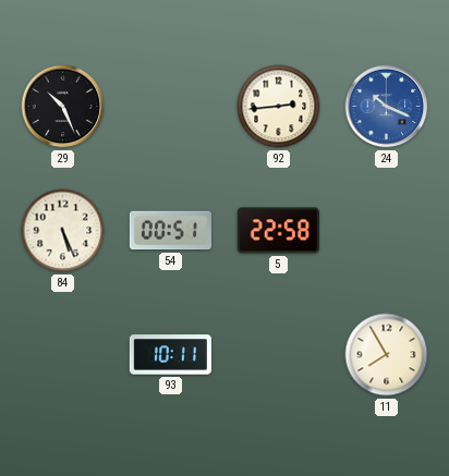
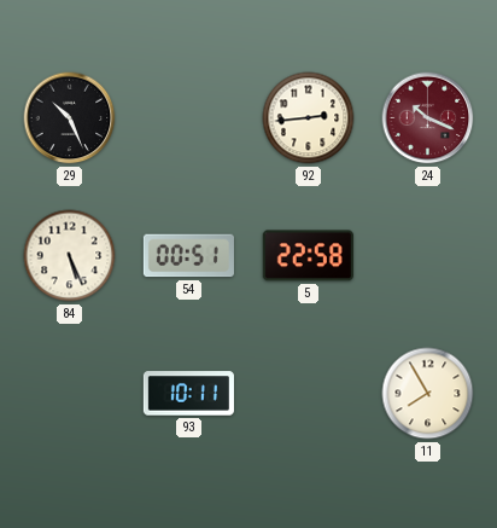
24 dial: blue -> burgundy
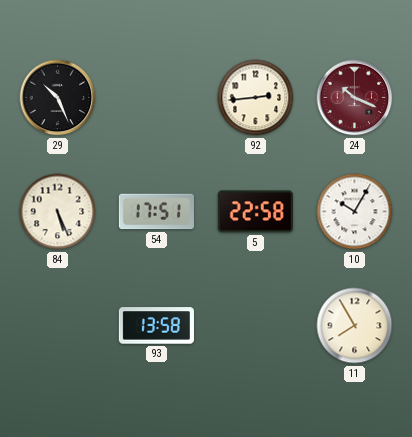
54: 00:51 -> 17:51
10: none -> 10:05
93: 10:11 -> 13:58
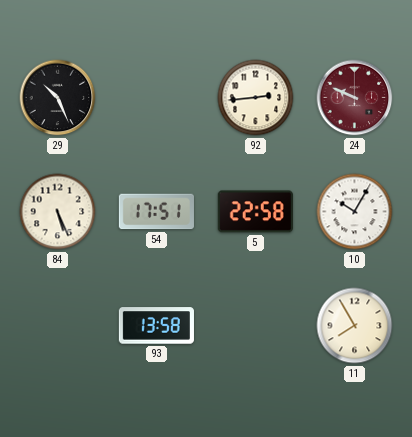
24: 10:19 -> 9:49
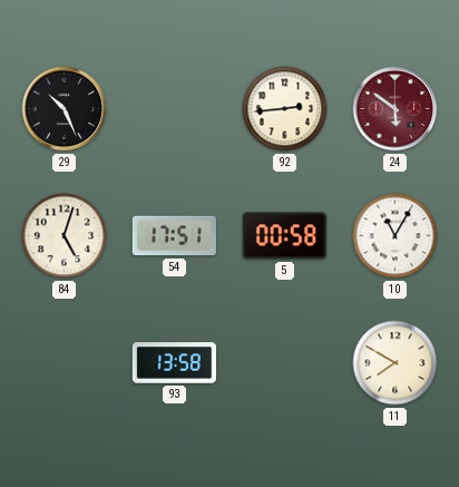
24: 9:49 -> 5:51
84: 5:26 -> 5:03
5: 22:58 -> 00:58
10: 10:05 -> 11:05
11: 7:55 -> 7:50
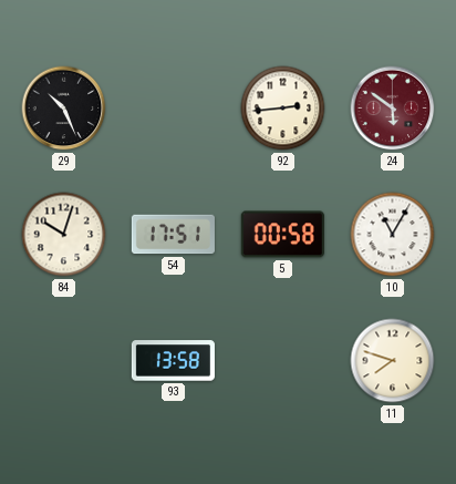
84: 5:03 -> 10:03
11: 7:50 -> 7:48
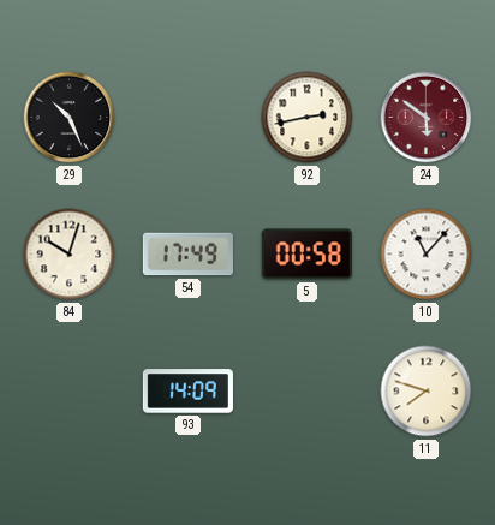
92: 2:44 -> 2:43
54: 17:51 -> 17:49
10: 11:05 -> 11:07
93: 13:58 -> 14:09
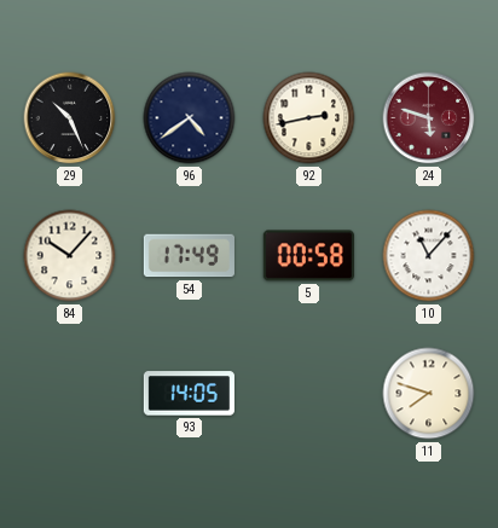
96: none -> 4:39
24: 5:51 -> 5:48
84: 10:03 -> 10:07
93: 14:09 -> 14:05
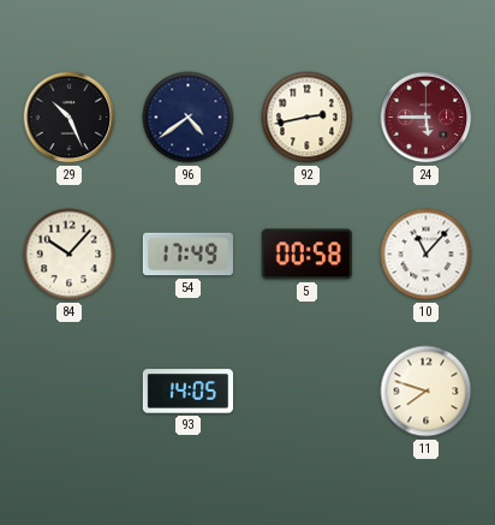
24: 5:48 -> 5:45
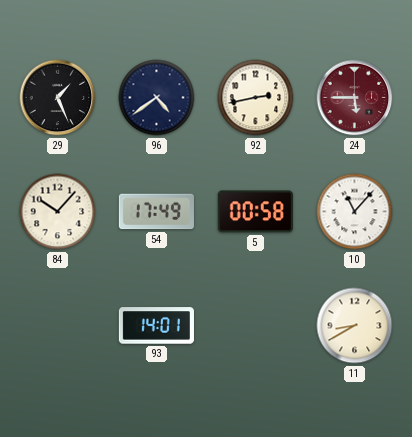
29: 10:26 -> 1:26
93: 14:05 -> 14:01
11: 7:48 -> 8:40
